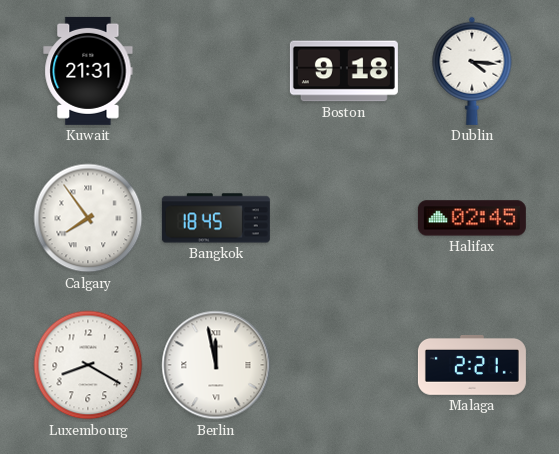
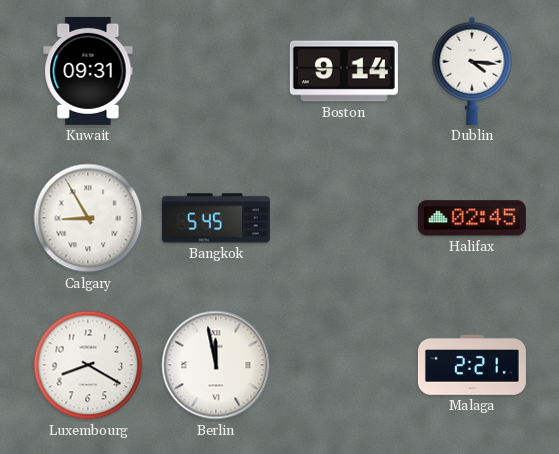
Kuwait: 21:31 -> 09:31
Boston: 9:18 -> 9:14
Calgary: 7:54 -> 8:55
Bangkok: 18:45 -> 5:45
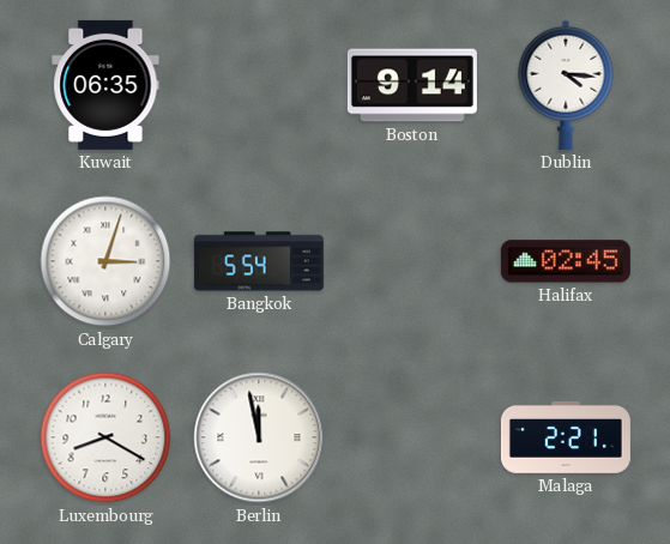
Kuwait: 09:31 -> 06:35
Calgary: 8:55 -> 3:03
Bangkok: 5:45 -> 5:54
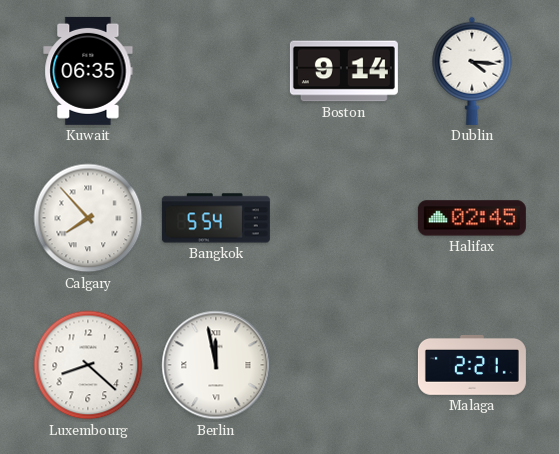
Calgary: 3:03 -> 7:53
Luxembourg: 8:20 -> 8:22
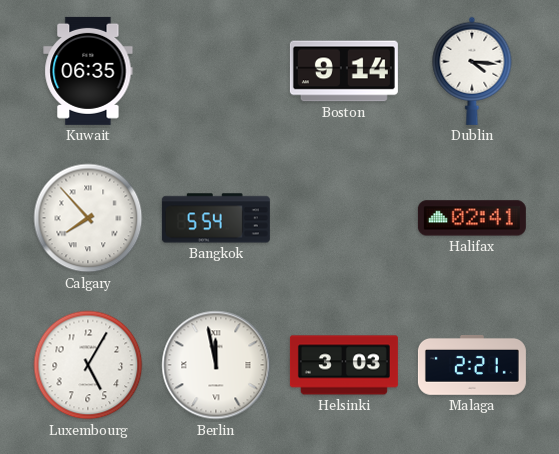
Halifax: 02:45 -> 02:41
Luxembourg: 8:22 -> 5:05
Helsinki: none -> 3:03
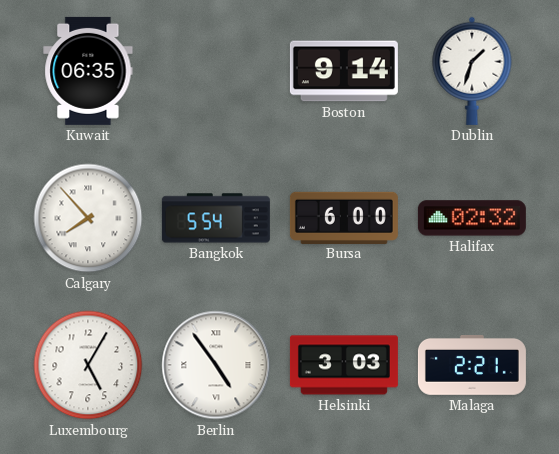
Dublin: 4:16 -> 1:33
Bursa: none -> 6:00
Halifax: 02:41 -> 02:32
Berlin: 11:58 -> 4:54
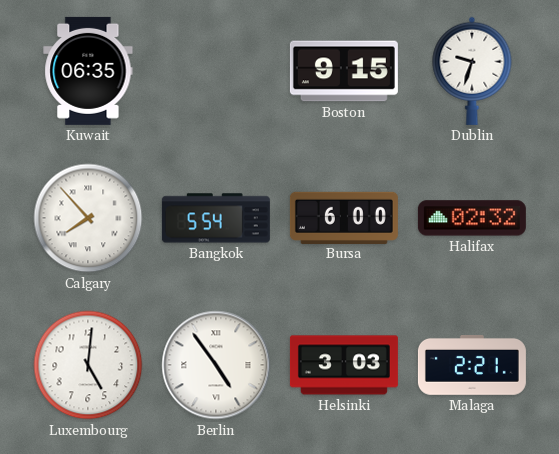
Boston: 9:14 -> 9:15
Dublin: 1:33 -> 9:33
Luxembourg: 5:05 -> 5:01
